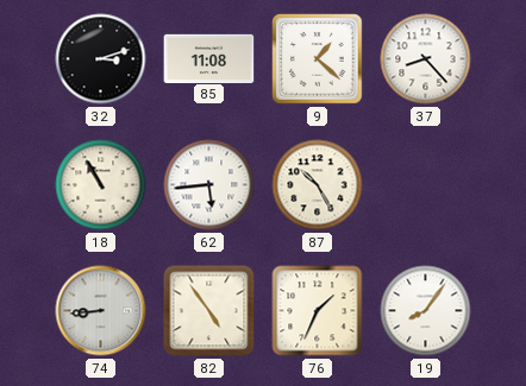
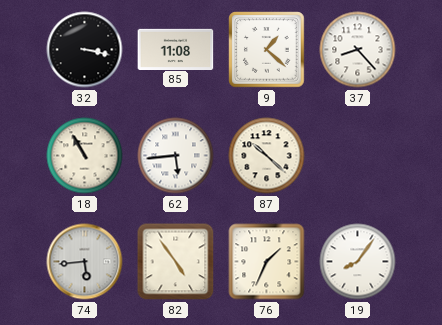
32: 3:12 -> 3:17
87: 10:25 -> 10:22
74: 8:44 -> 5:44
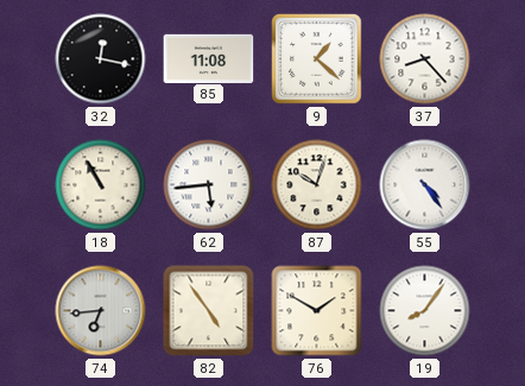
32: 3:17 -> 12:17
87: 10:22 -> 10:03
55: none -> 4:24
74: 5:44 -> 6:44
76: 1:34 -> 1:50
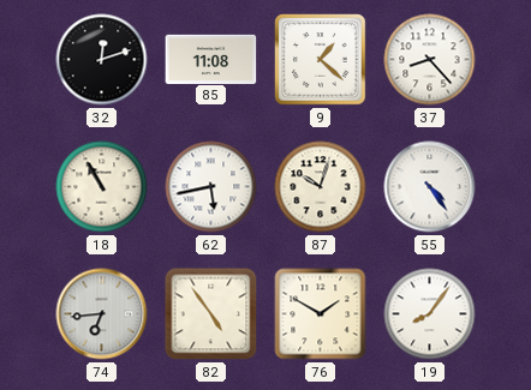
32: 12:17 -> 12:12
62: 5:44 -> 5:43
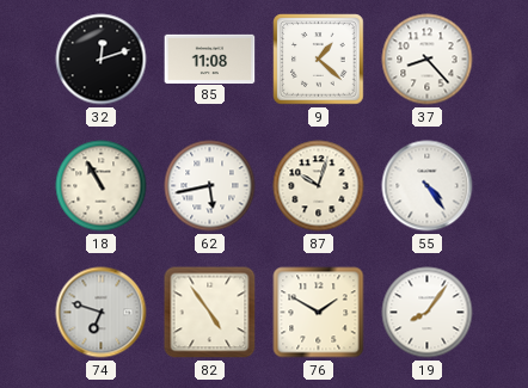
74: 6:44 -> 6:48
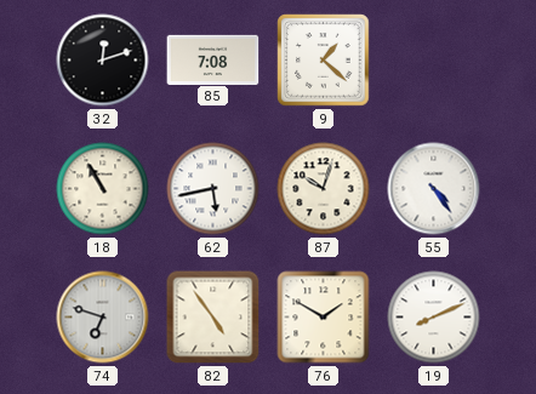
85: 11:08 -> 7:08
37: 8:23 -> none
19: 8:06 -> 8:11
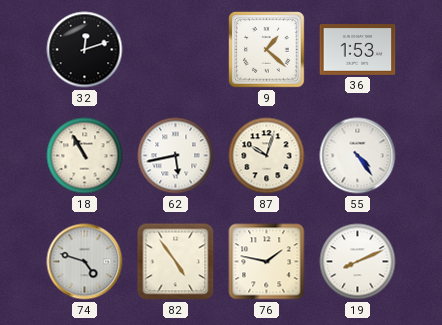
85: 7:08 -> none
36: none -> 1:53
74: 6:48 -> 4:48
76: 1:50 -> 1:47
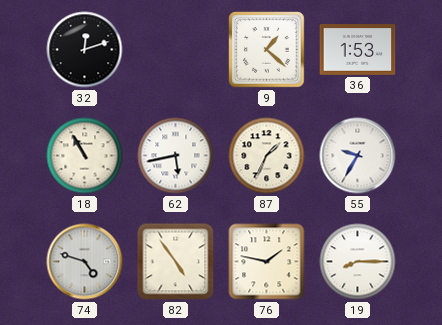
87: 10:03 -> 1:34
55: 4:24 -> 9:35
19: 8:11 -> 8:15
